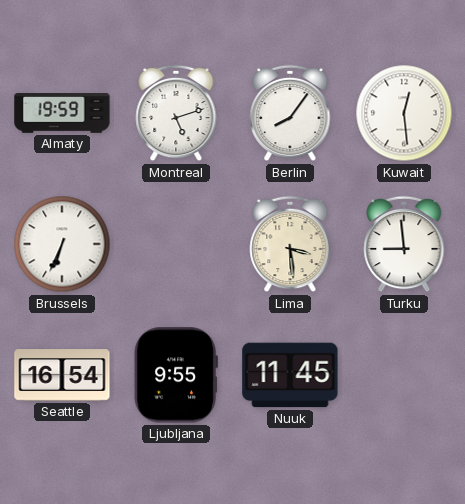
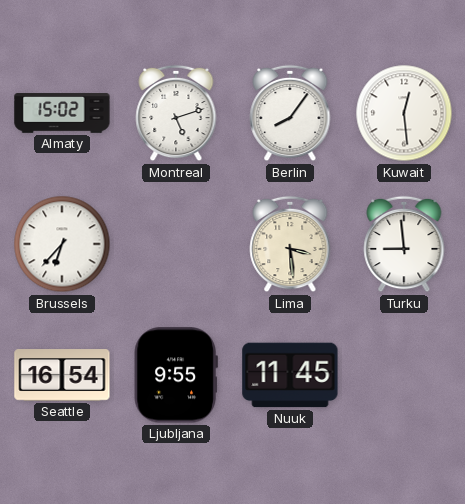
Almaty: 19:59 -> 15:02
Brussels: 6:34 -> 6:37
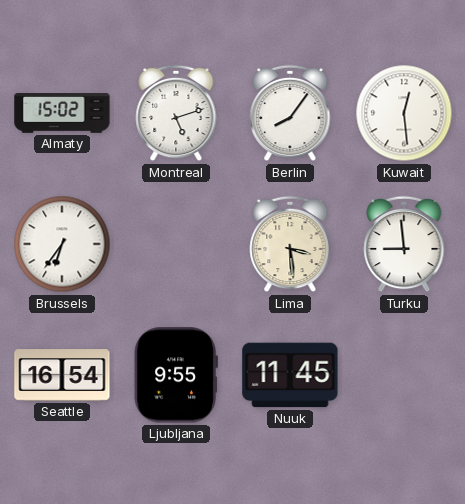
Brussels: 6:37 -> 6:36
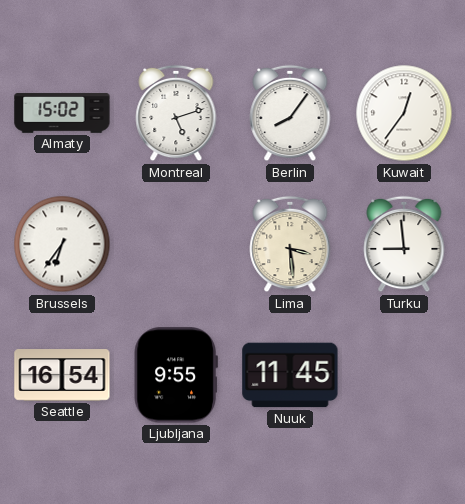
Kuwait: 12:29 -> 12:36
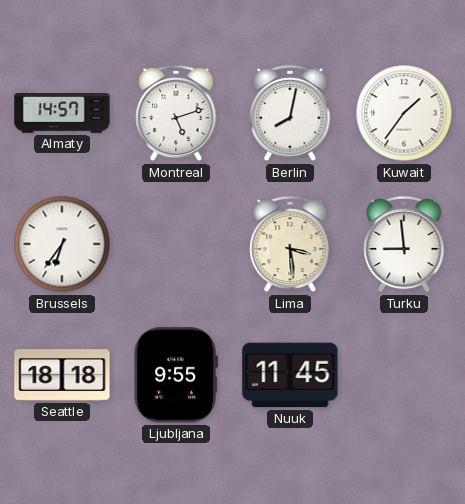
Almaty: 15:02 -> 14:57
Berlin: 8:06 -> 8:02
Kuwait: 12:36 -> 1:36
Seattle: 16:54 -> 18:18
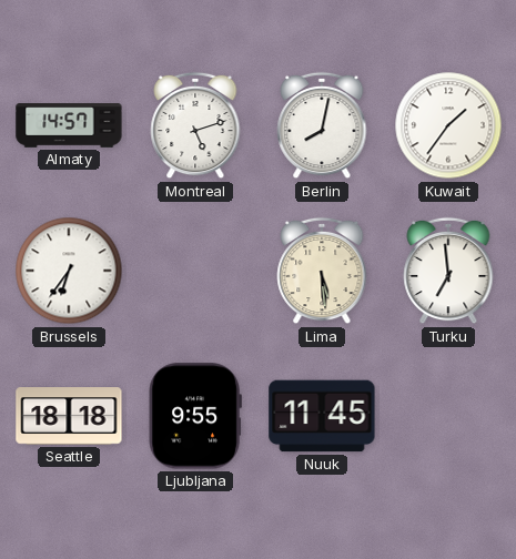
Lima: 3:29 -> 5:29
Turku: 8:59 -> 6:59
